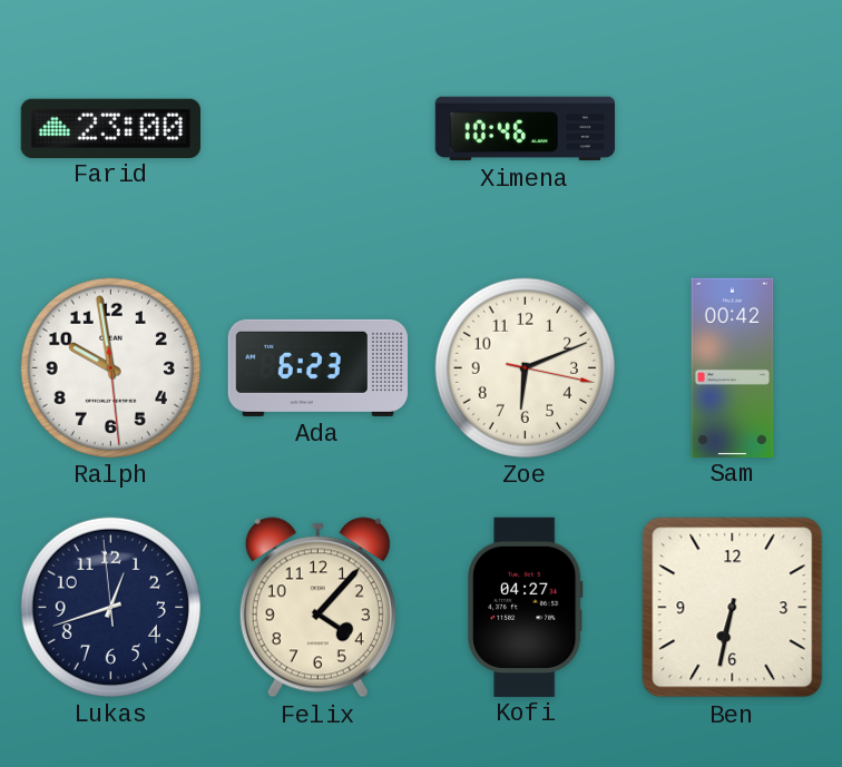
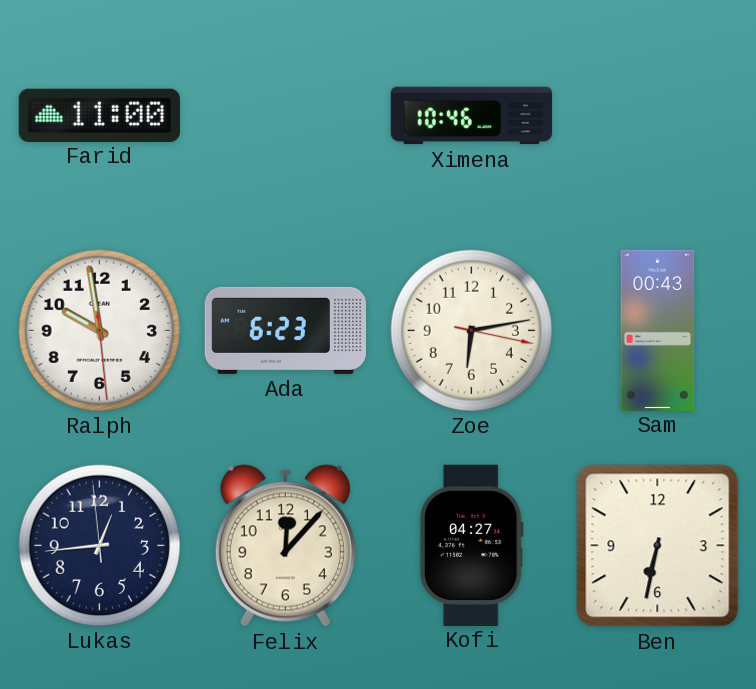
Farid: 23:00 -> 11:00
Zoe: 6:11 -> 6:13
Sam: 00:42 -> 00:43
Lukas: 12:41 -> 12:43
Felix: 4:07 -> 12:07
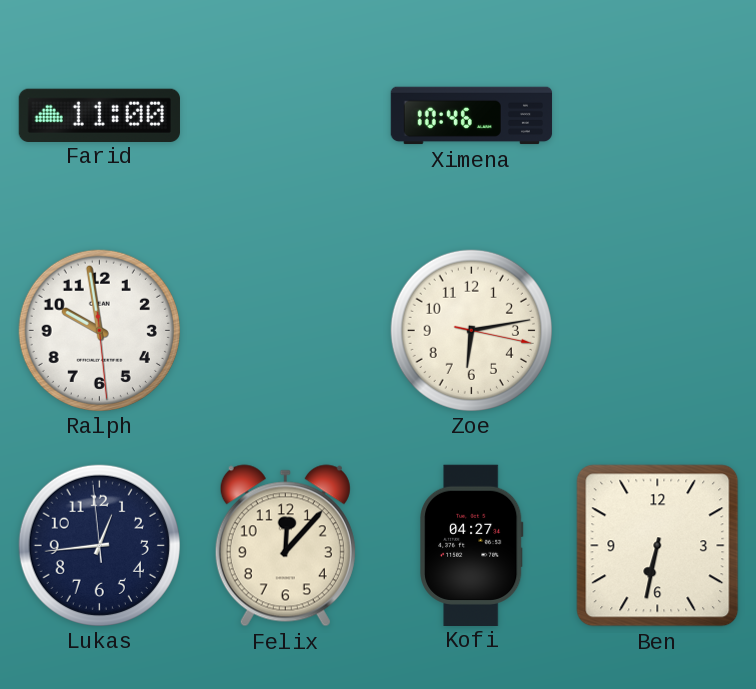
Ada: 6:23 -> none
Sam: 00:43 -> none
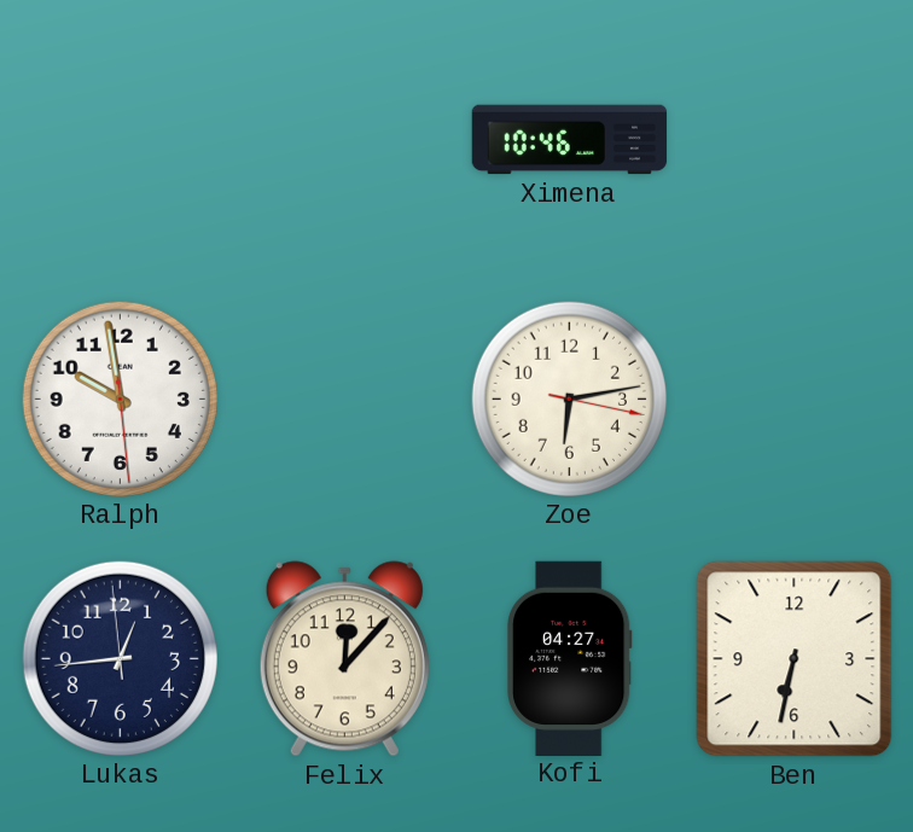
Farid: 11:00 -> none
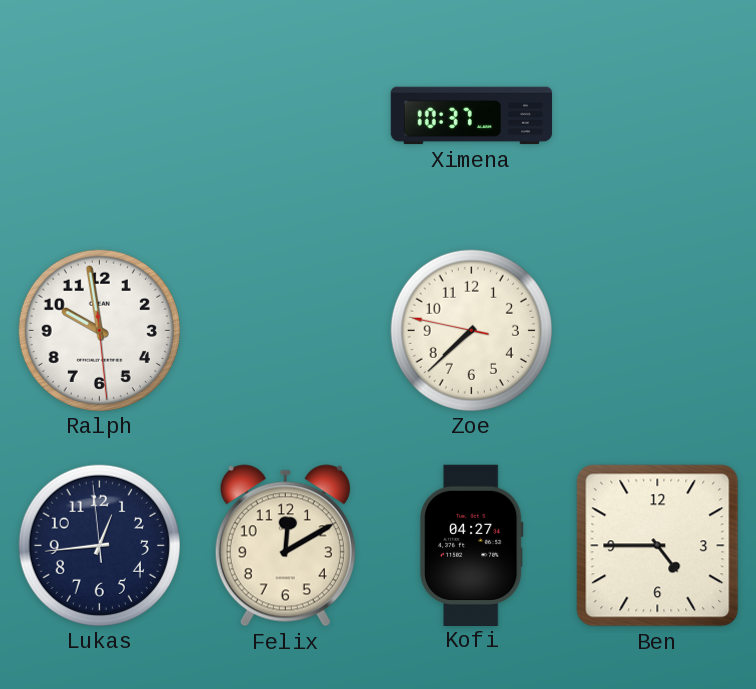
Ximena: 10:46 -> 10:37
Zoe: 6:13 -> 7:37
Felix: 12:07 -> 12:10
Ben: 6:32 -> 4:45
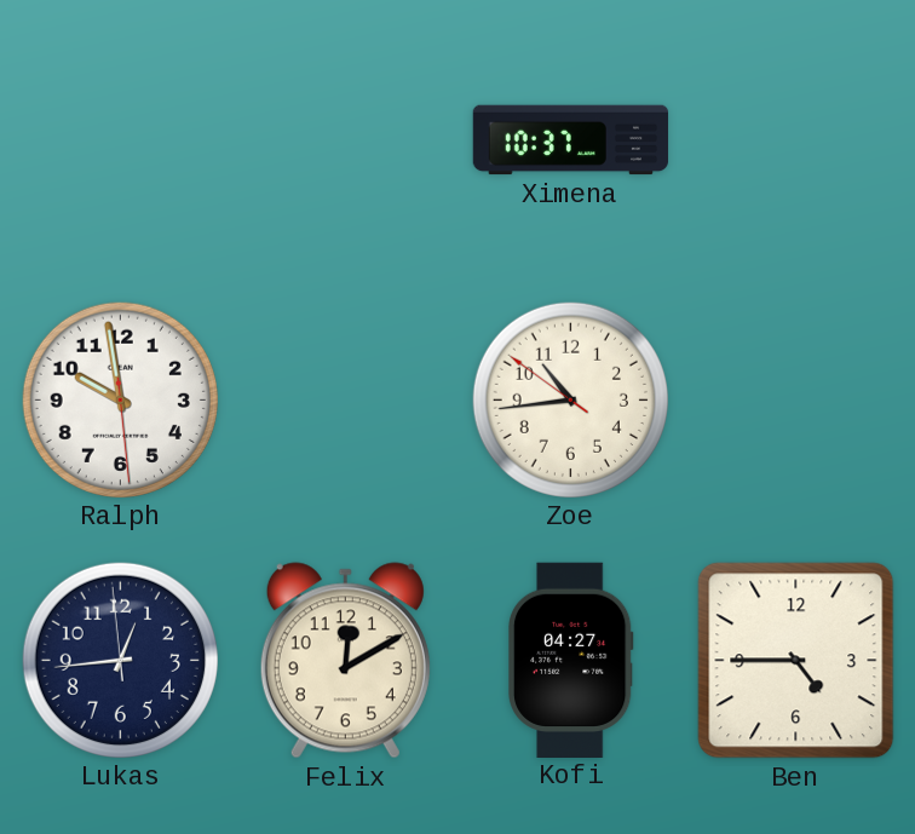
Zoe: 7:37 -> 10:43
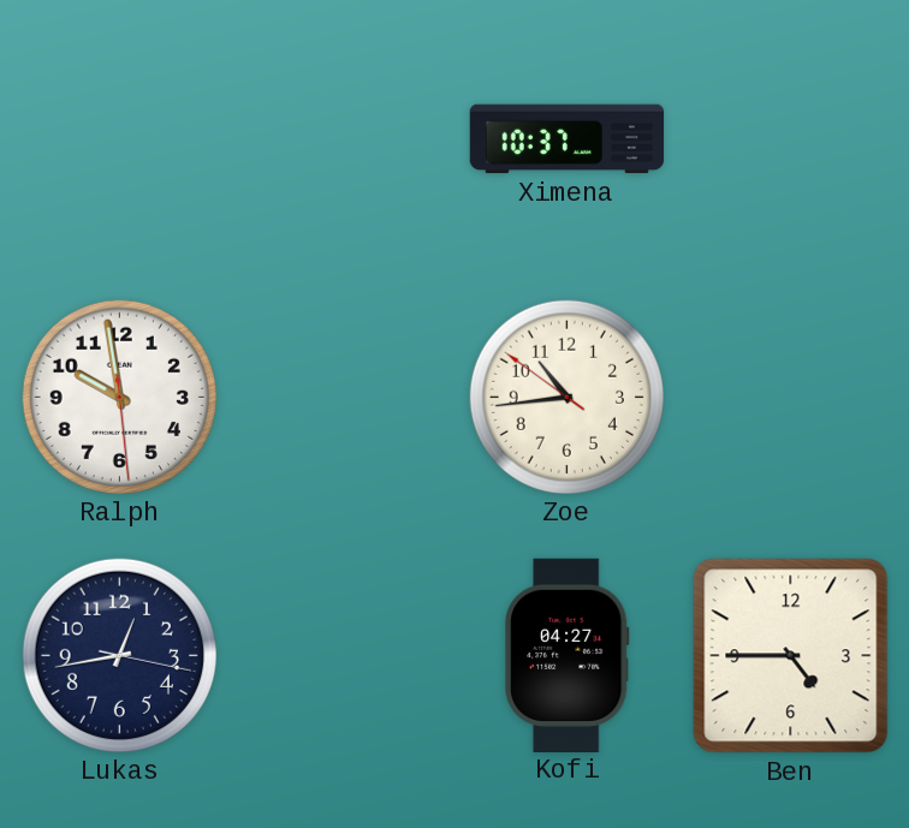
Lukas: 12:43:59 -> 12:43:17
Felix: 12:10 -> none
